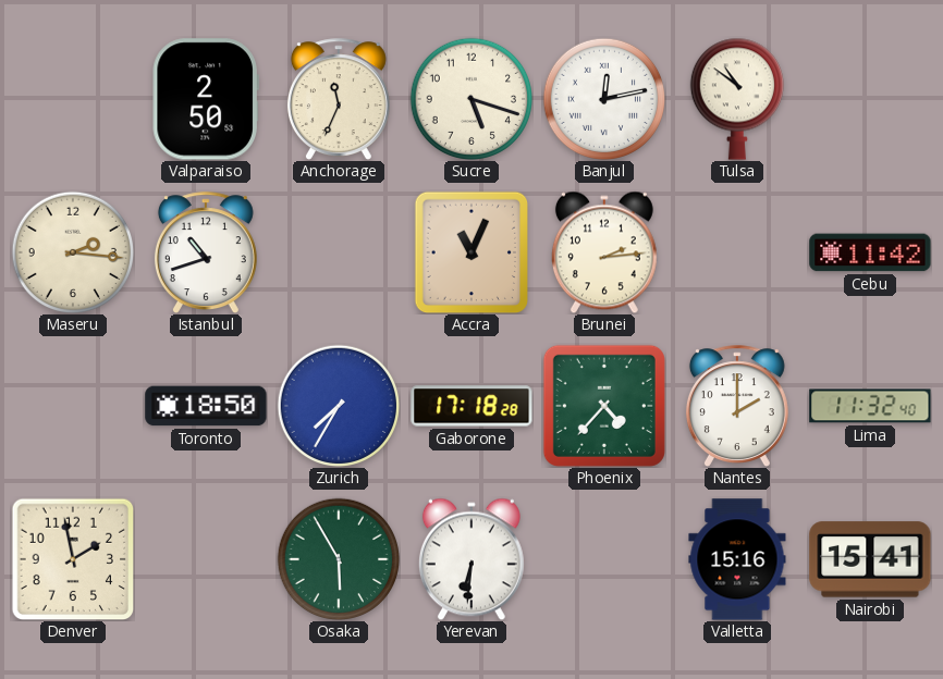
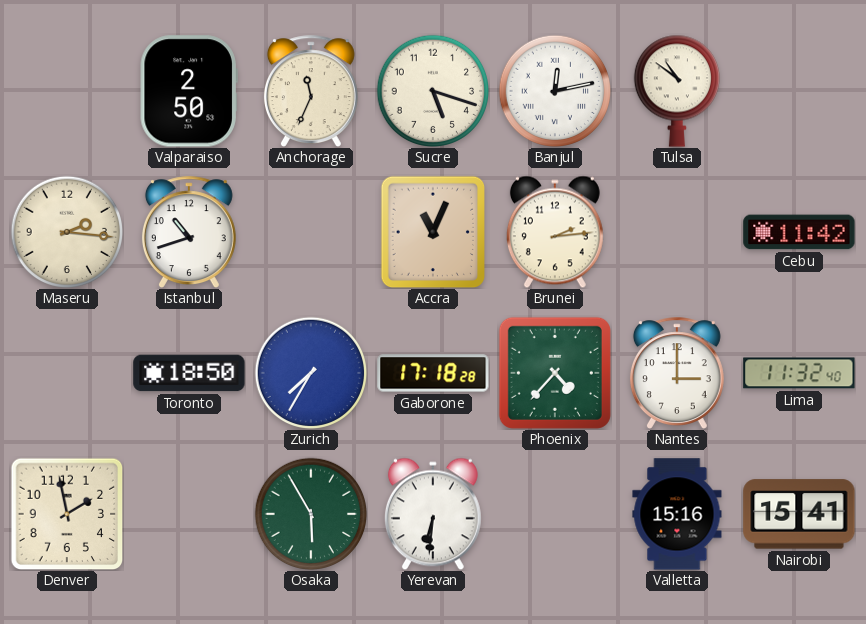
Nantes: 2:00 -> 3:00
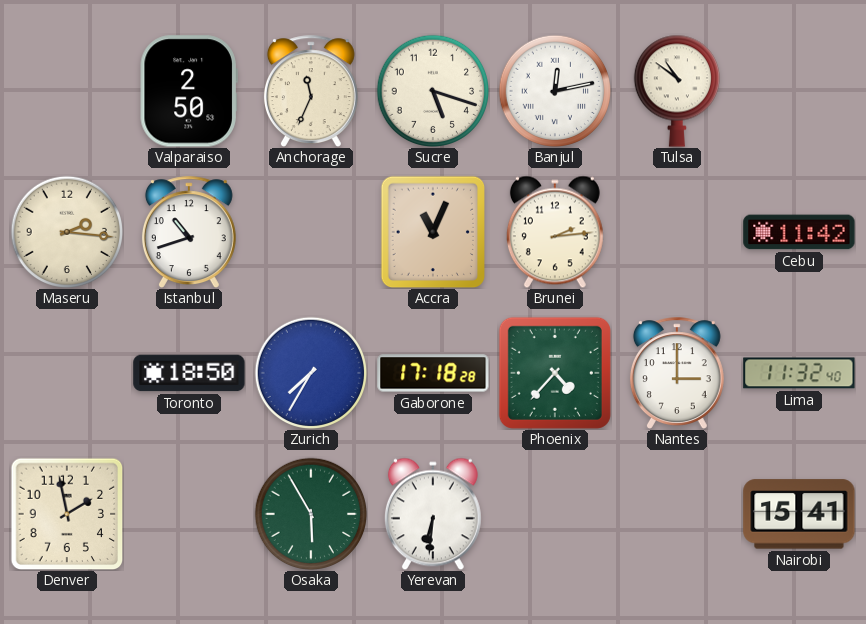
Valletta: 15:16 -> none
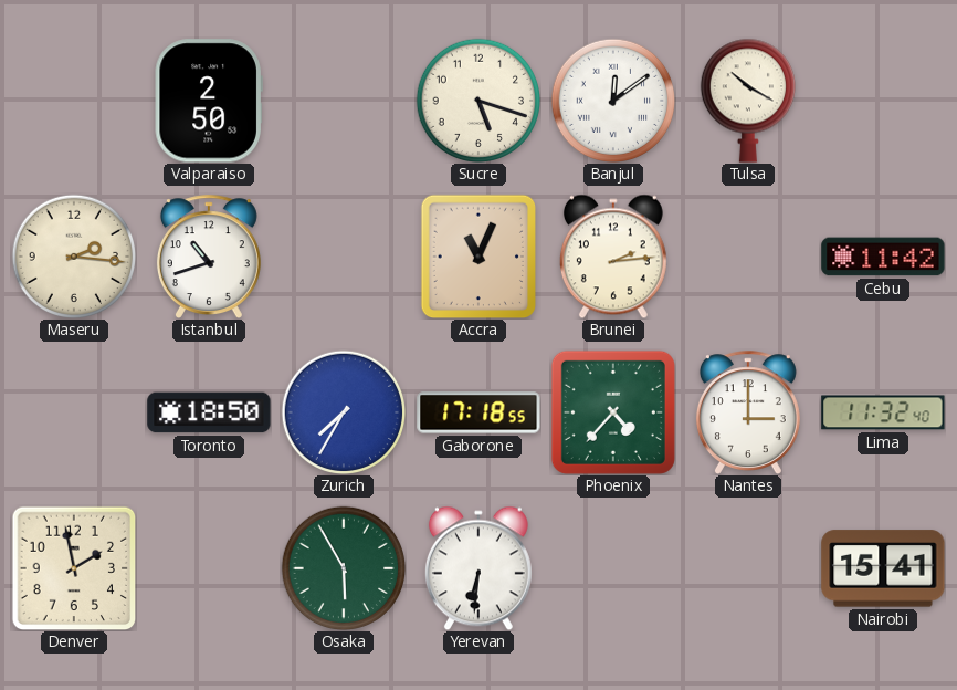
Anchorage: 11:34 -> none
Banjul: 12:13 -> 12:09
Tulsa: 10:51 -> 10:20
Gaborone: 17:18:28 -> 17:18:55
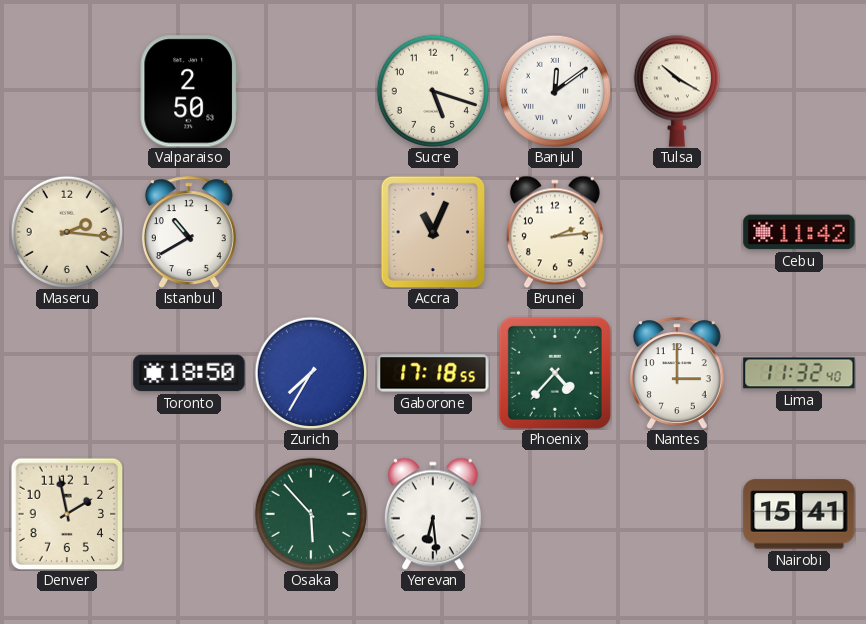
Istanbul: 10:42 -> 10:40
Osaka: 5:55 -> 5:53
Yerevan: 6:31 -> 6:29
